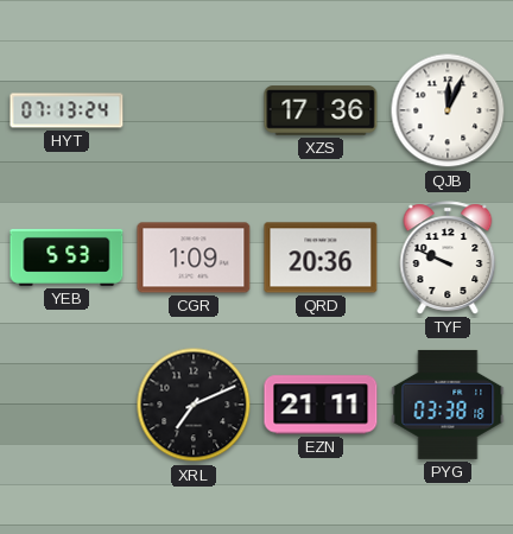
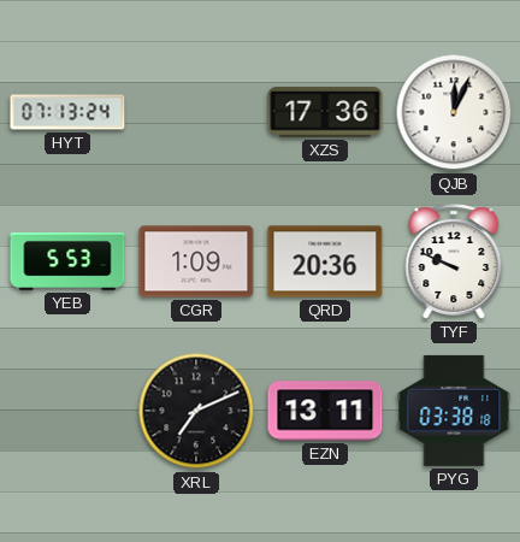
EZN: 21:11 -> 13:11
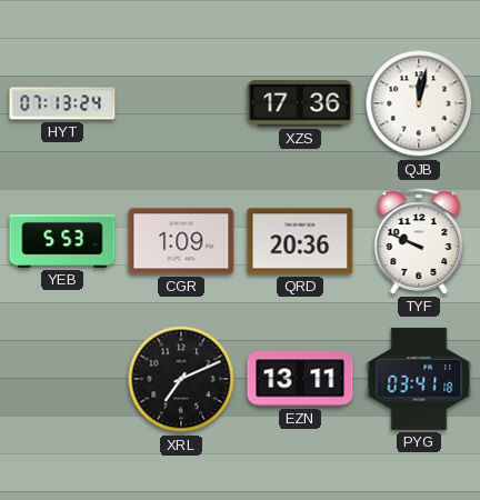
QJB: 12:04 -> 12:02
PYG: 03:38 -> 03:41
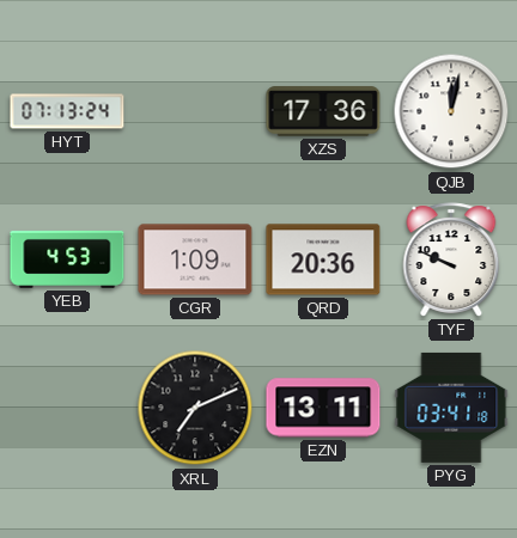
YEB: 5:53 -> 4:53
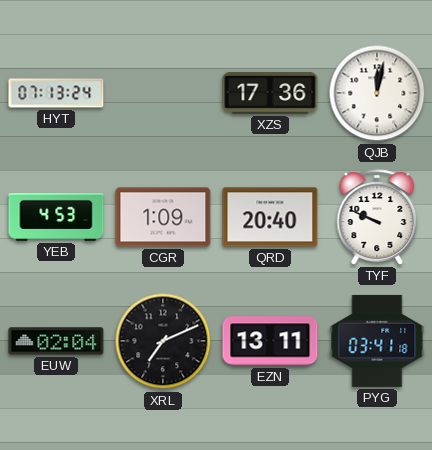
QRD: 20:36 -> 20:40
EUW: none -> 02:04
